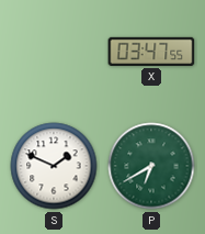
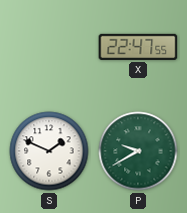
X: 03:47 -> 22:47
P: 6:40 -> 9:40
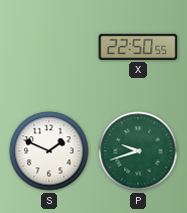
X: 22:47 -> 22:50
P: 9:40 -> 9:42
